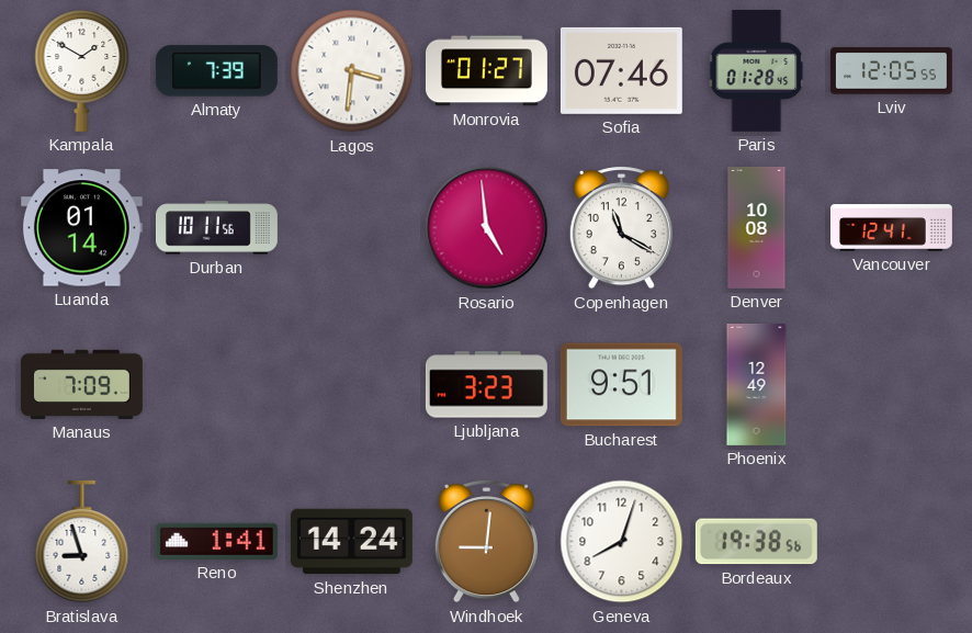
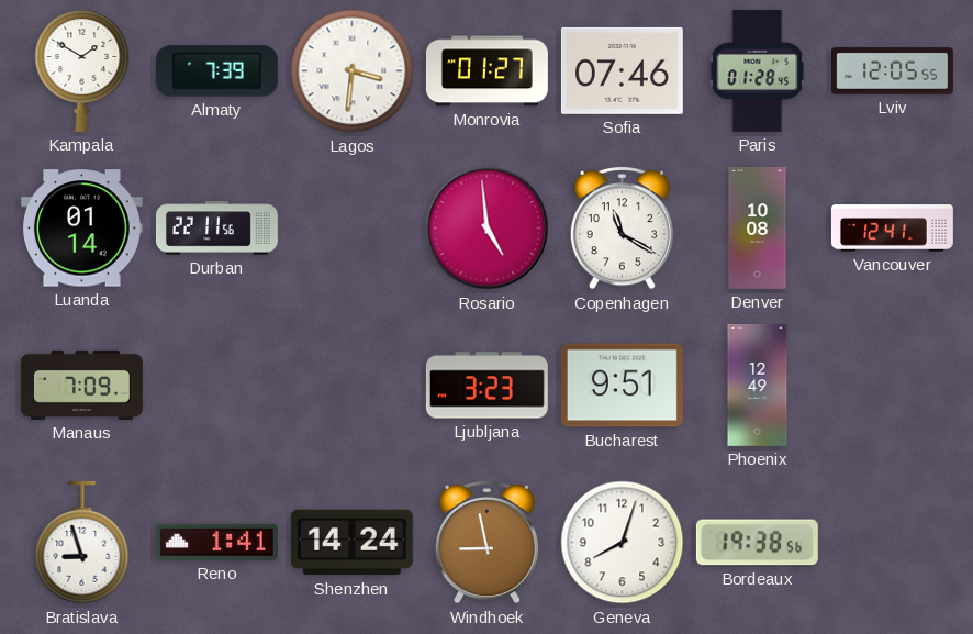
Durban: 10:11 -> 22:11
Windhoek: 9:01 -> 8:58
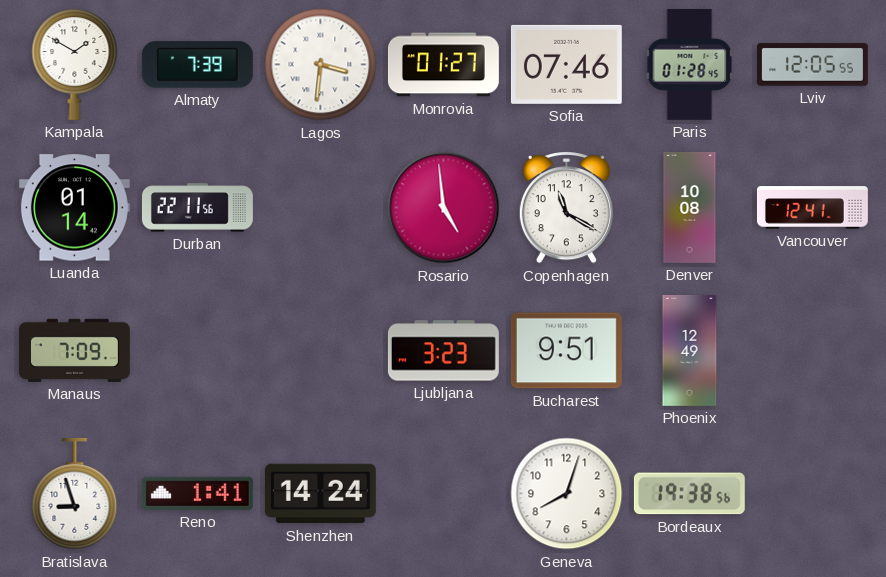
Windhoek: 8:58 -> none
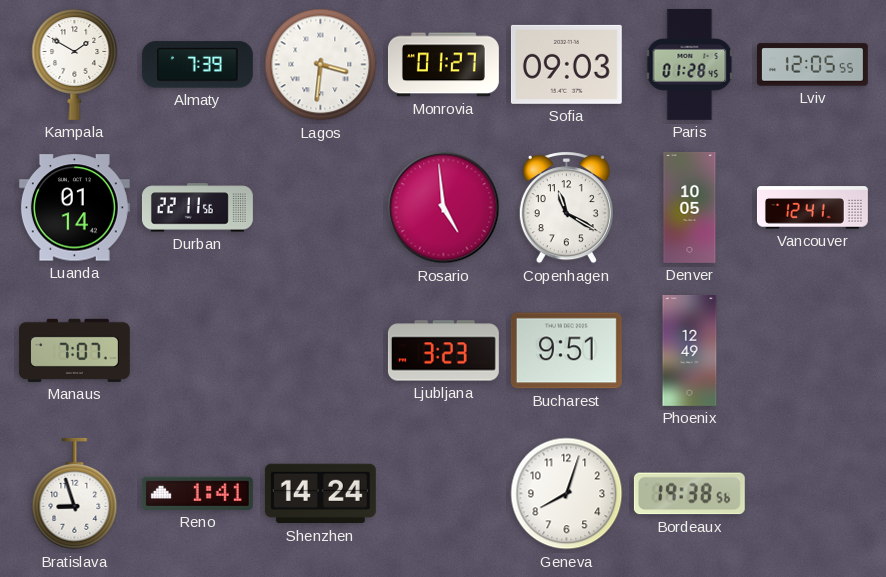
Sofia: 07:46 -> 09:03
Denver: 10:08 -> 10:05
Manaus: 7:09 -> 7:07
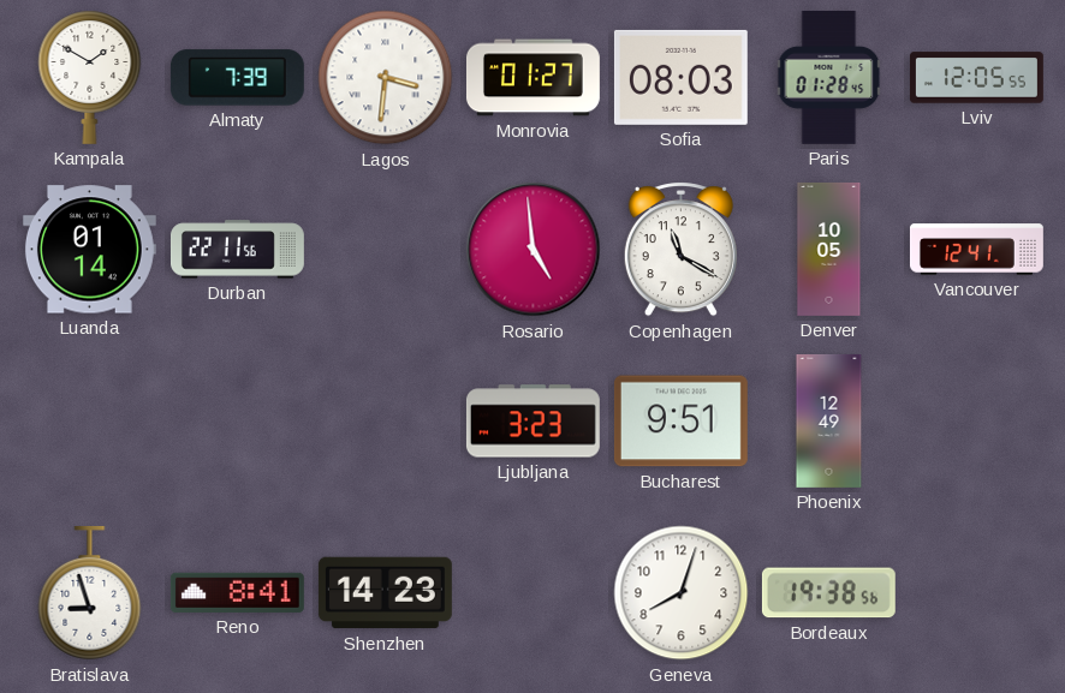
Sofia: 09:03 -> 08:03
Manaus: 7:07 -> none
Reno: 1:41 -> 8:41
Shenzhen: 14:24 -> 14:23
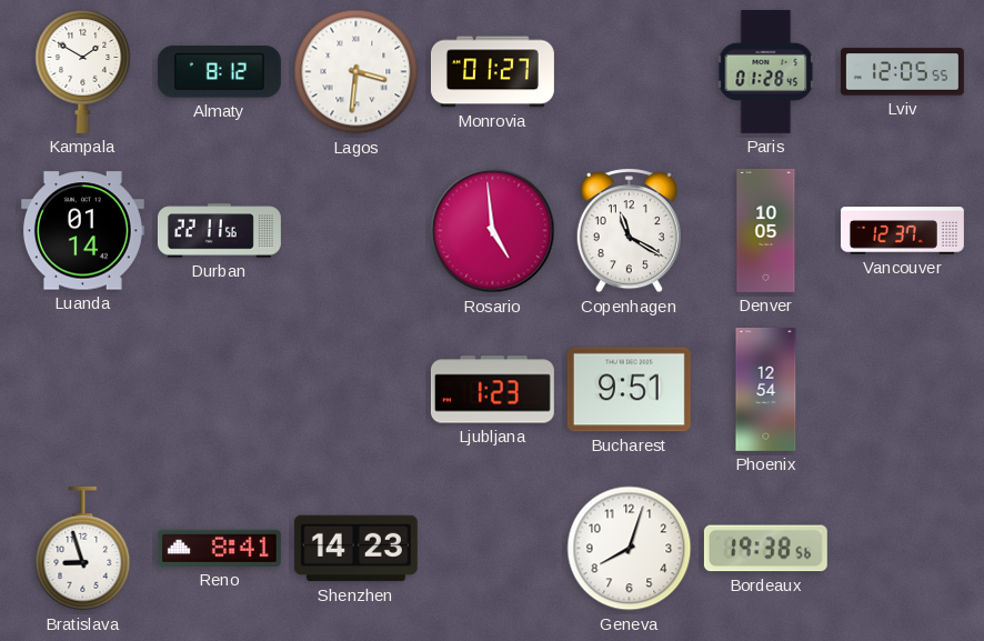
Almaty: 7:39 -> 8:12
Sofia: 08:03 -> none
Vancouver: 12:41 -> 12:37
Ljubljana: 3:23 -> 1:23
Phoenix: 12:49 -> 12:54
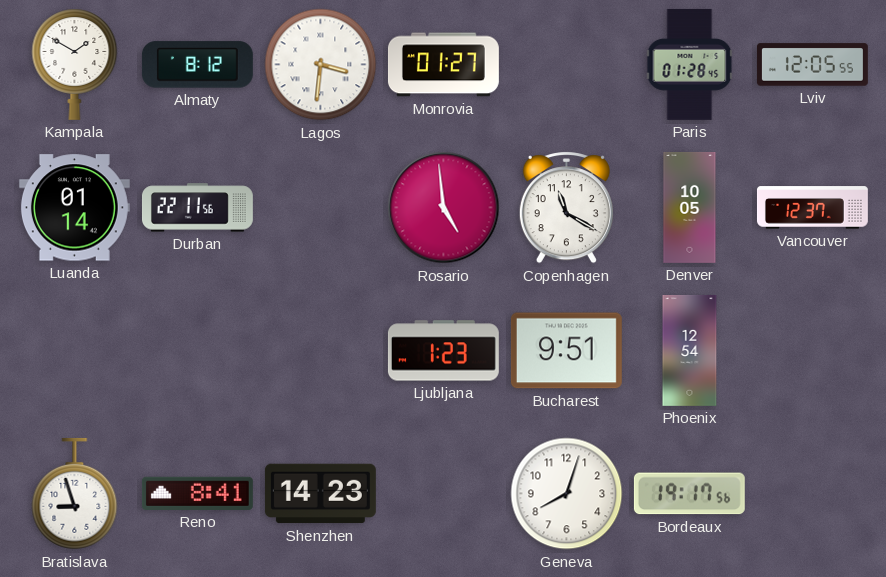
Bordeaux: 19:38 -> 19:17
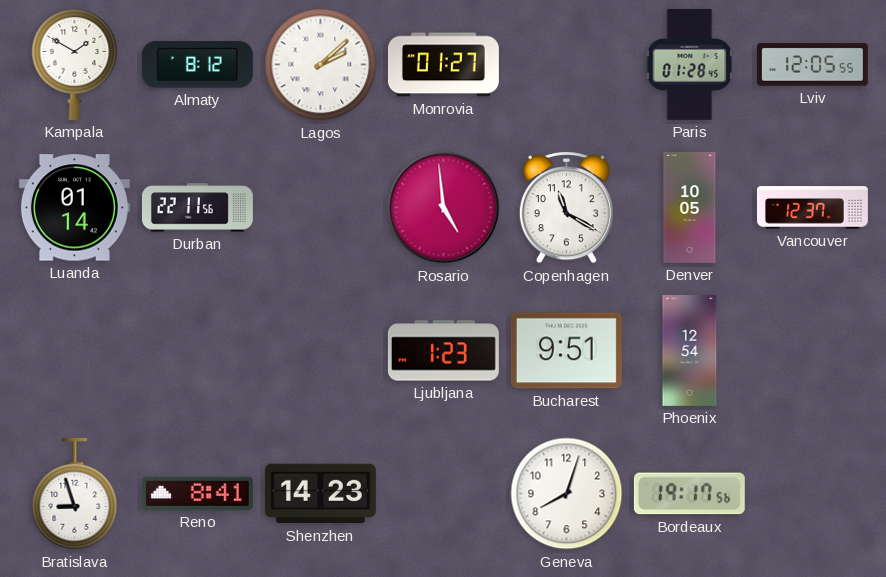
Lagos: 3:31 -> 2:08
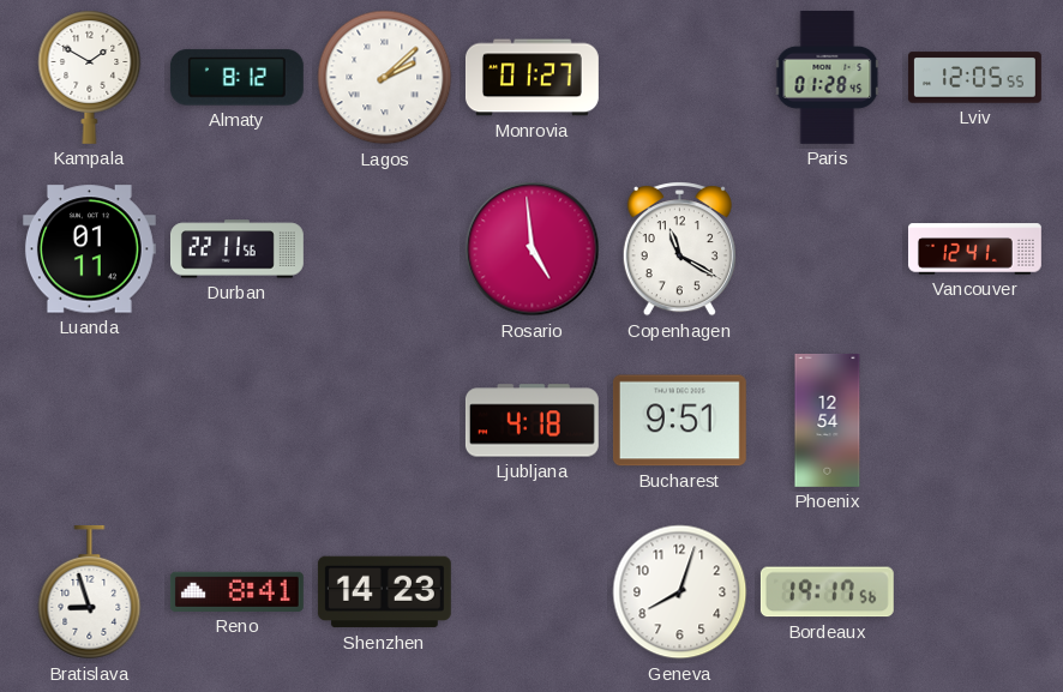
Luanda: 01:14 -> 01:11
Denver: 10:05 -> none
Vancouver: 12:37 -> 12:41
Ljubljana: 1:23 -> 4:18
